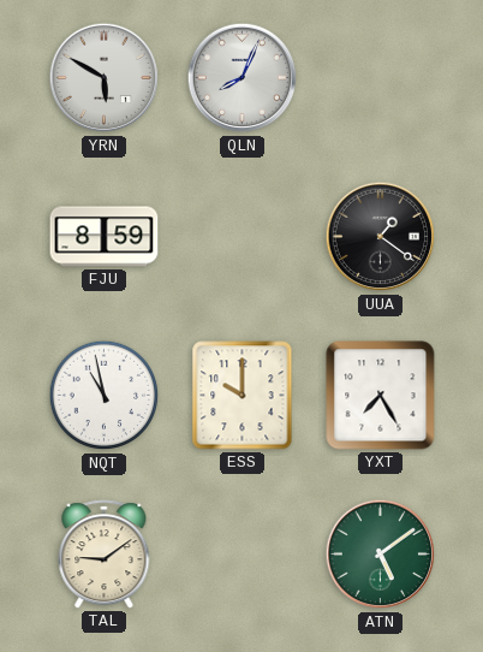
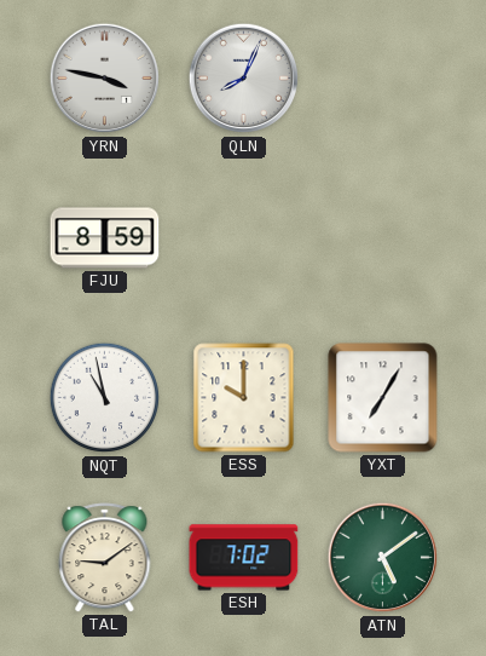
YRN: 5:50 -> 3:47
UUA: 1:21 -> none
YXT: 7:25 -> 7:05
ESH: none -> 7:02
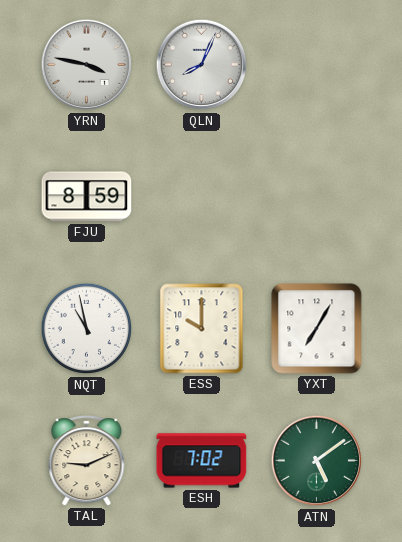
TAL: 9:09 -> 9:11
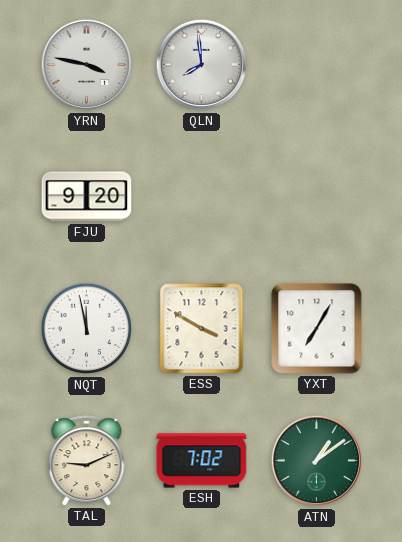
QLN: 8:04 -> 7:59
FJU: 8:59 -> 9:20
NQT: 10:58 -> 11:58
ESS: 10:00 -> 3:50
ATN: 5:09 -> 1:09
